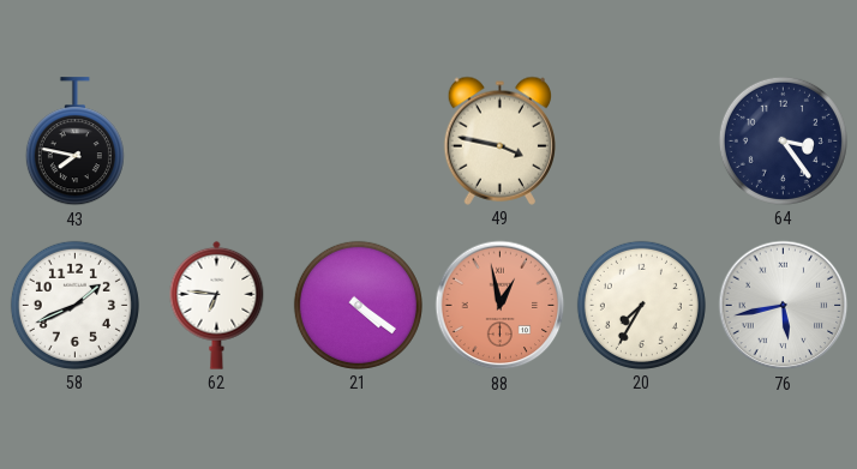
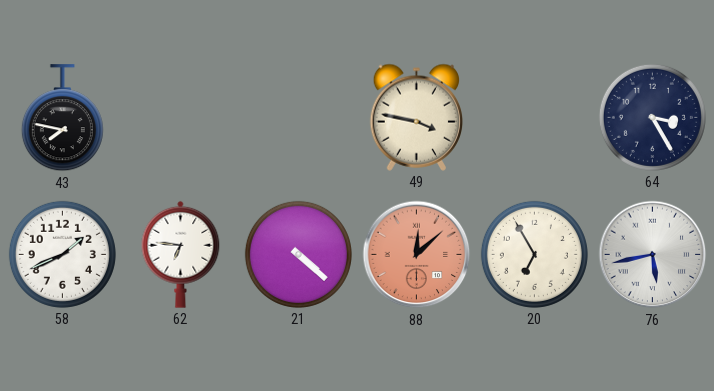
64: 3:24 -> 3:25
21: 4:21 -> 4:22
88: 12:58 -> 12:08
20: 7:35 -> 6:55
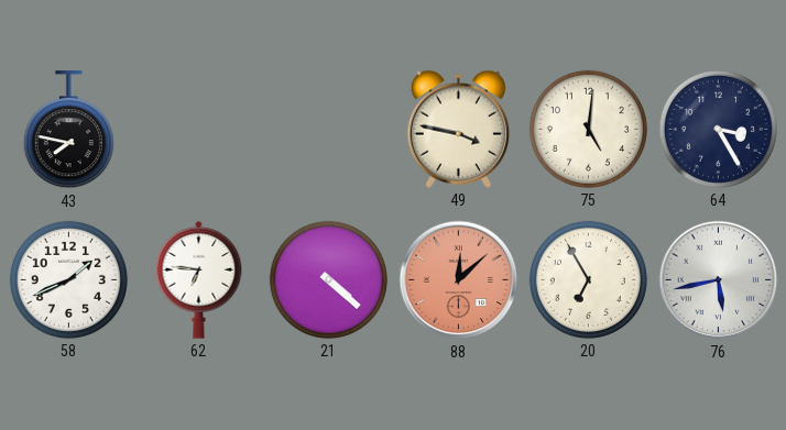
75: none -> 5:01
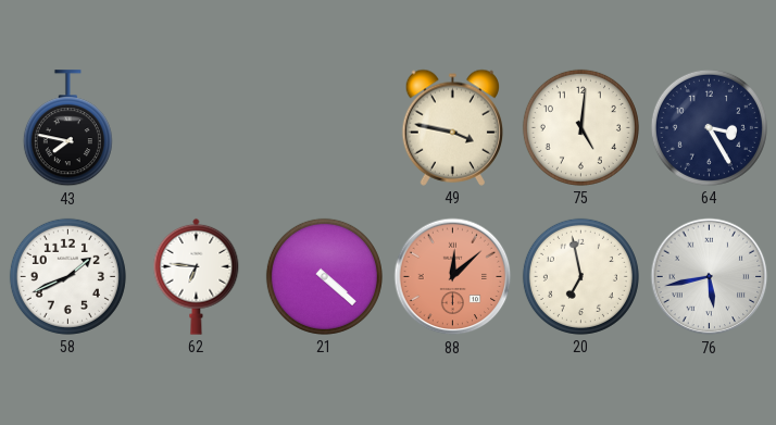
20: 6:55 -> 6:58
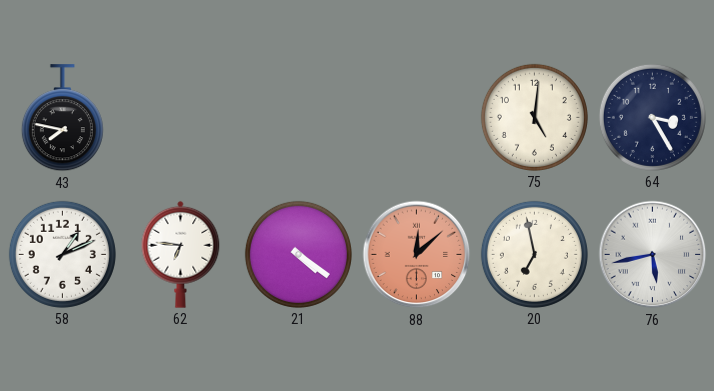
49: 3:47 -> none
58: 1:41 -> 1:11
21: 4:22 -> 4:21
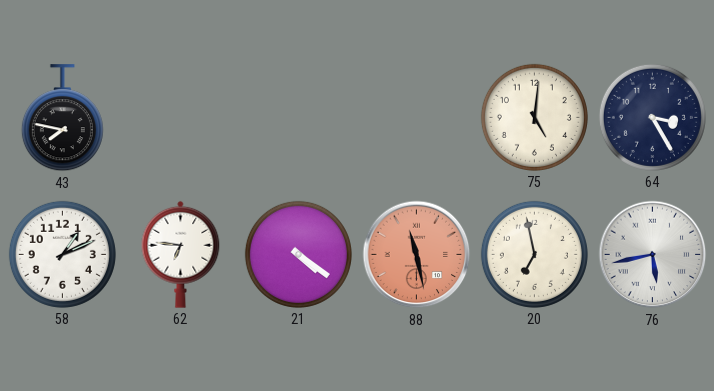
88: 12:08 -> 11:28
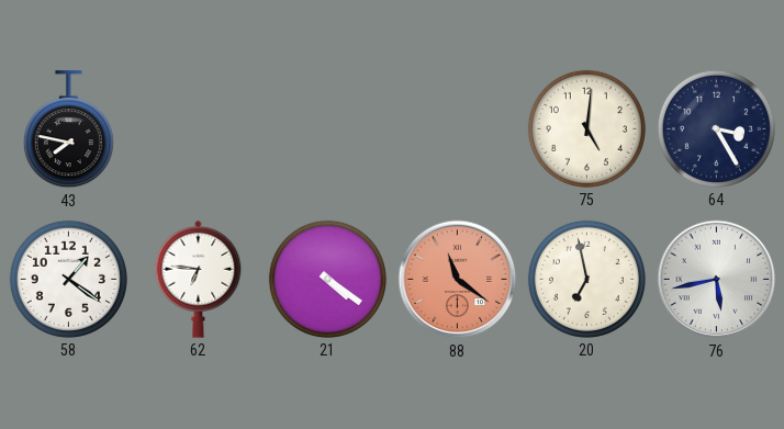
58: 1:11 -> 1:21
88: 11:28 -> 11:21
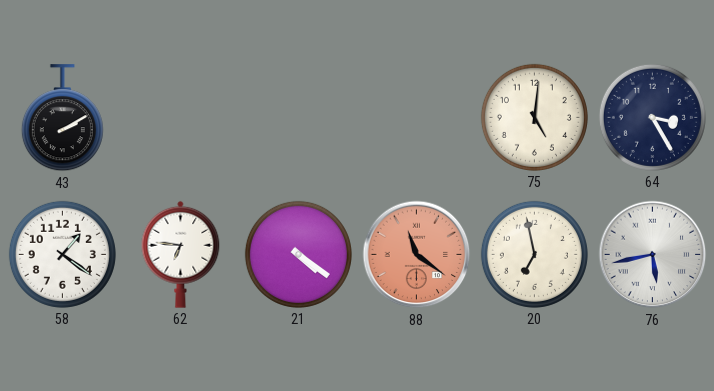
43: 7:47 -> 2:10
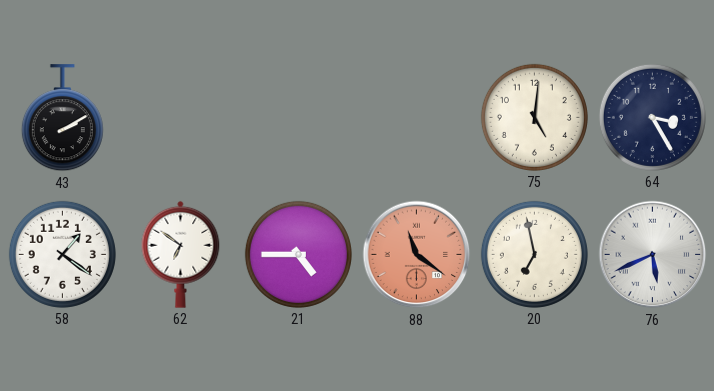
62: 6:46 -> 6:51
21: 4:21 -> 4:45
76: 5:43 -> 5:41
